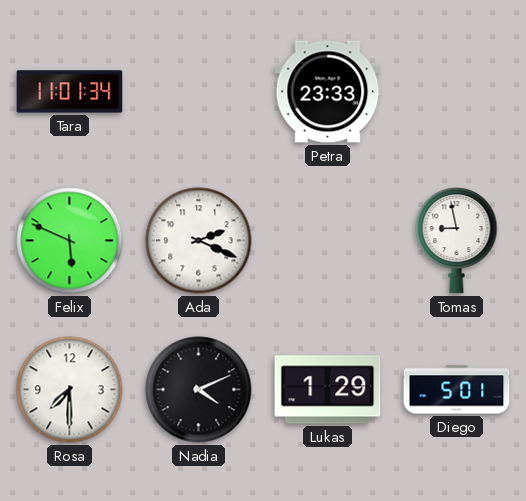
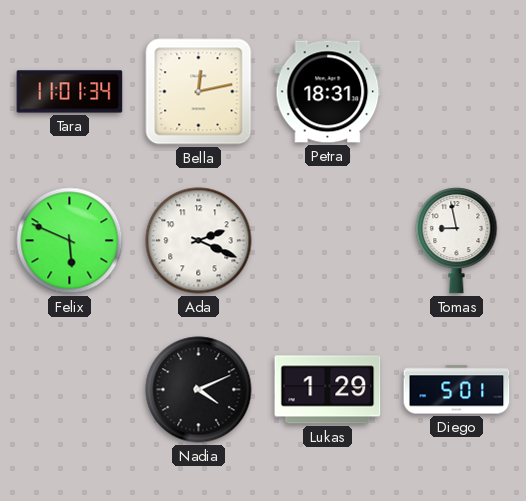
Bella: none -> 12:13
Petra: 23:33 -> 18:31
Rosa: 7:30 -> none
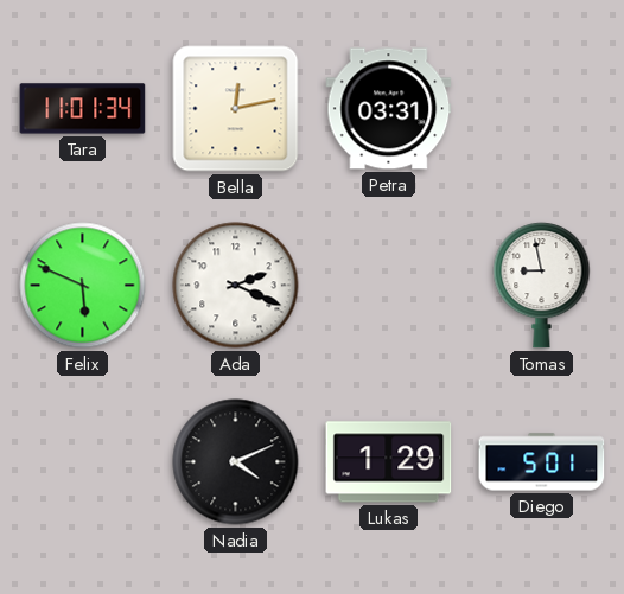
Petra: 18:31 -> 03:31
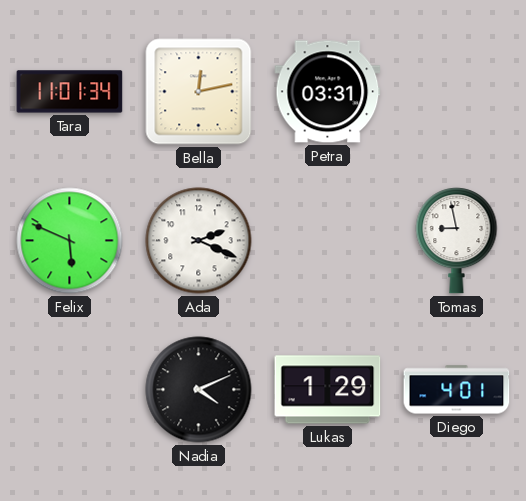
Diego: 5:01 -> 4:01
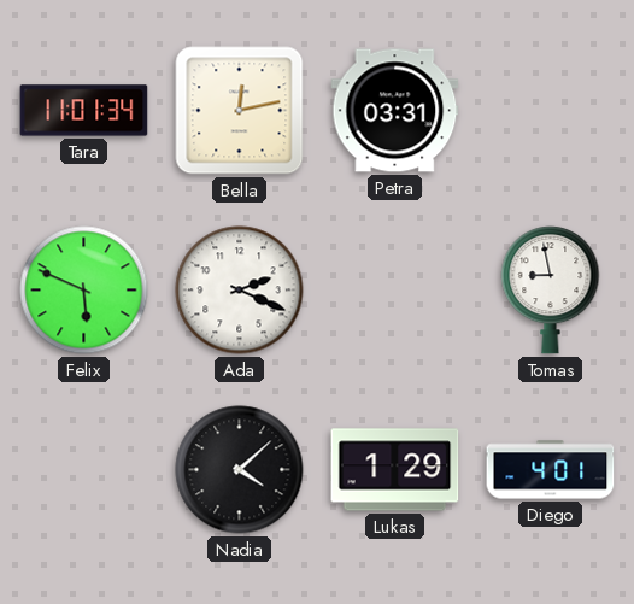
Nadia: 4:11 -> 4:08
